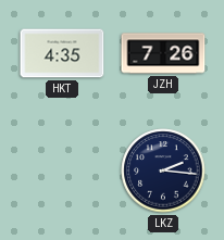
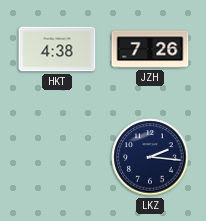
HKT: 4:35 -> 4:38
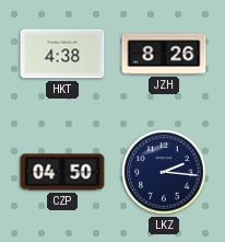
JZH: 7:26 -> 8:26
CZP: none -> 04:50
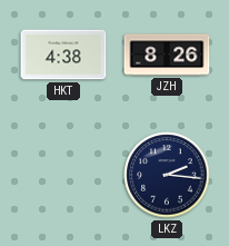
CZP: 04:50 -> none
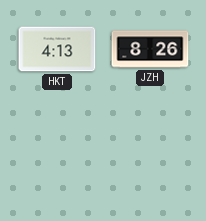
HKT: 4:38 -> 4:13
LKZ: 2:16 -> none
